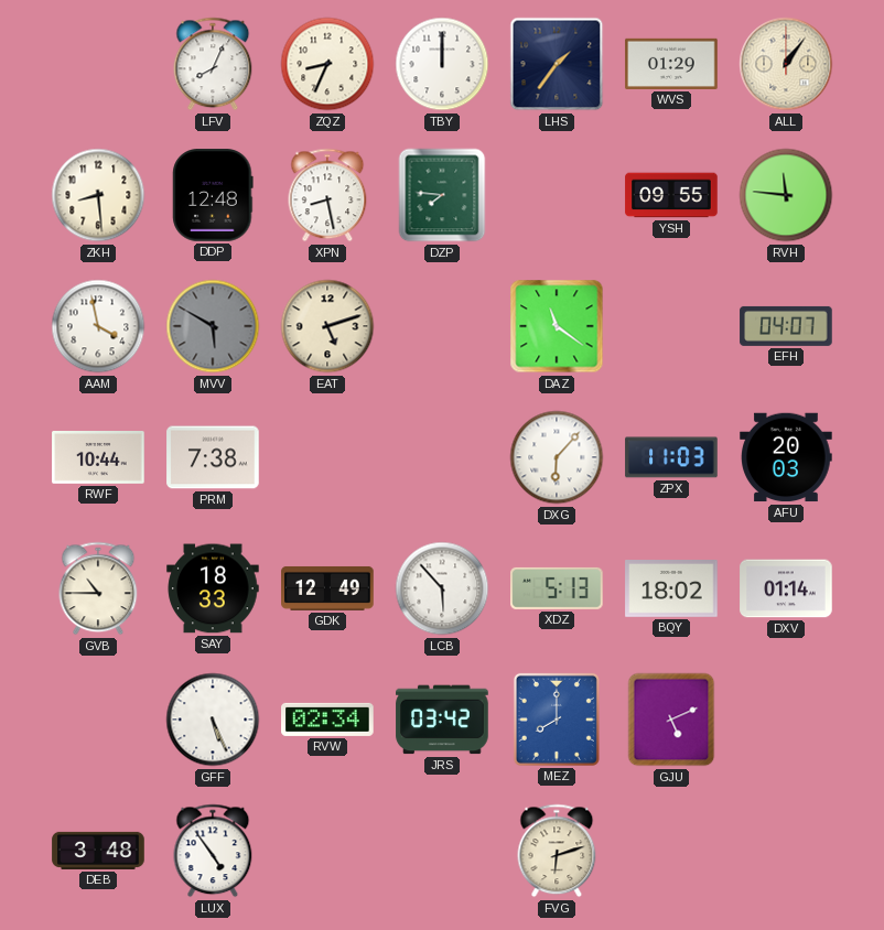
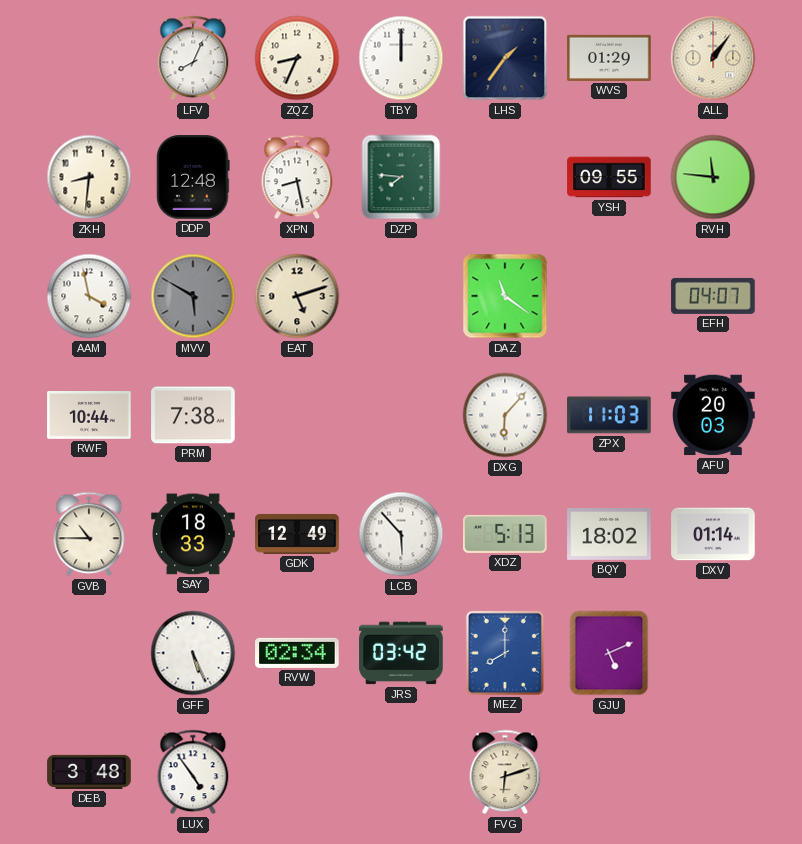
ZKH: 8:29 -> 8:31
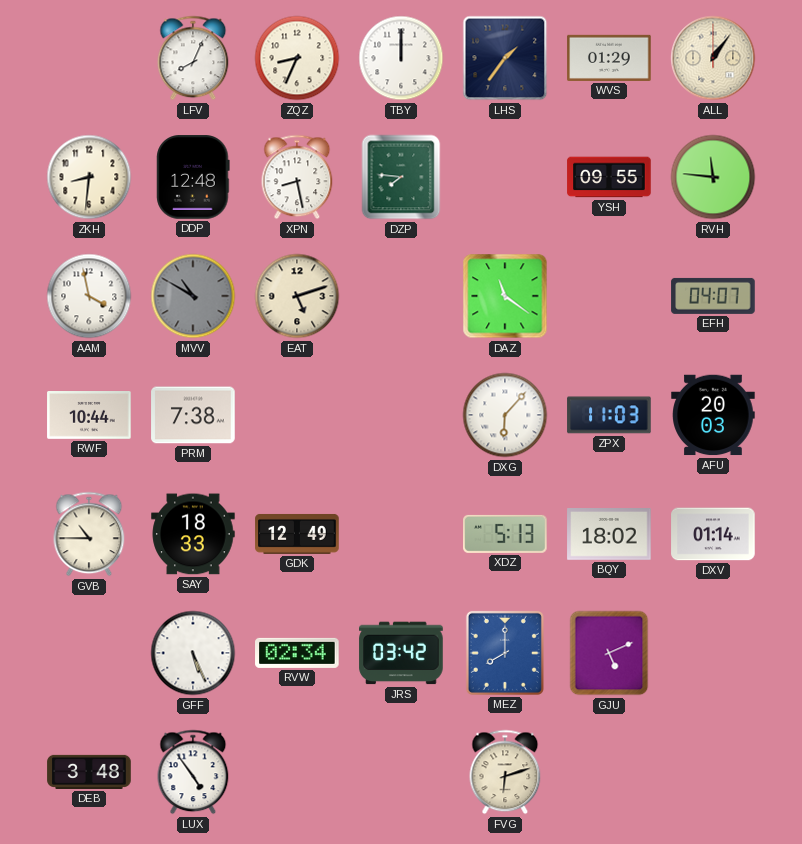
MVV: 5:50 -> 10:50
LCB: 5:53 -> none
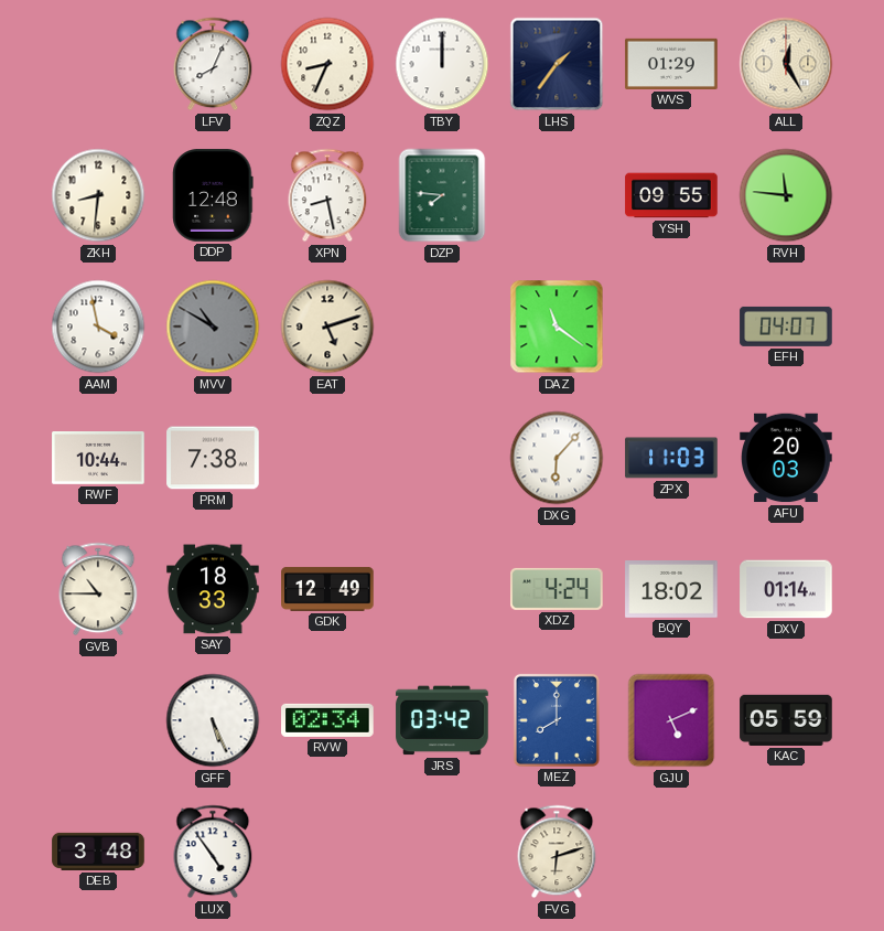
ALL: 1:06 -> 12:25
XDZ: 5:13 -> 4:24
KAC: none -> 05:59
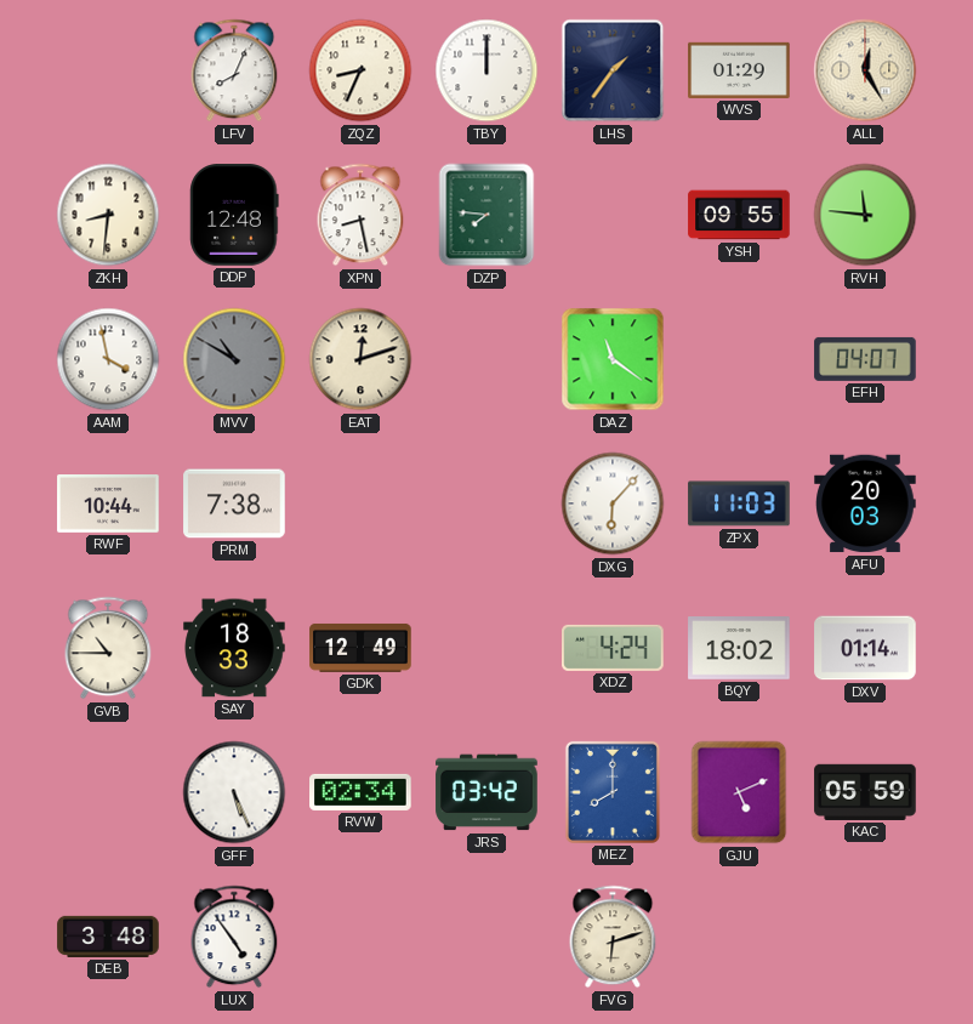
EAT: 5:12 -> 12:12
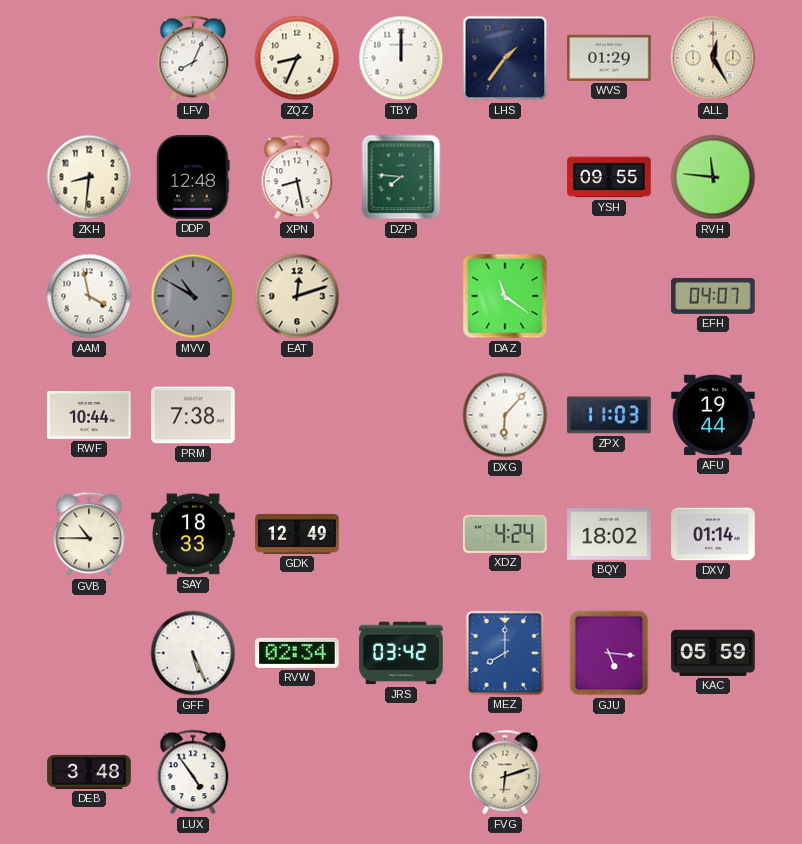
AFU: 20:03 -> 19:44
GJU: 5:11 -> 5:16
